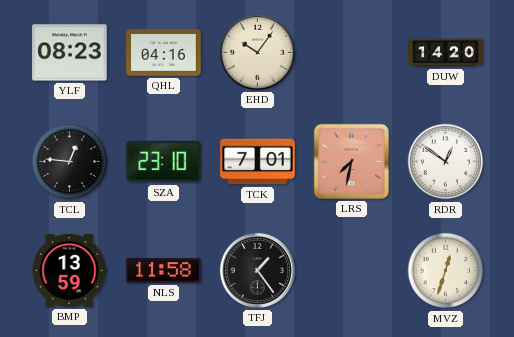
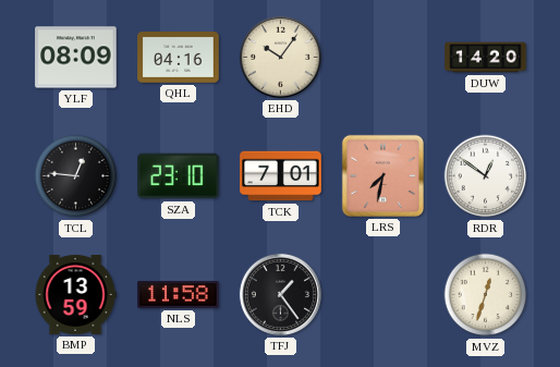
YLF: 08:23 -> 08:09
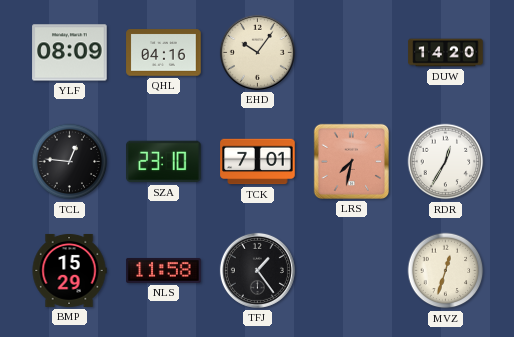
RDR: 12:51 -> 12:35
BMP: 13:59 -> 15:29
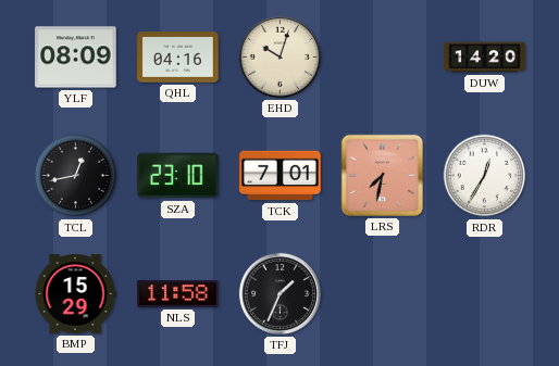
EHD: 10:06 -> 10:03
TCL: 12:46 -> 12:43
TFJ: 1:24 -> 1:34
MVZ: 12:33 -> none
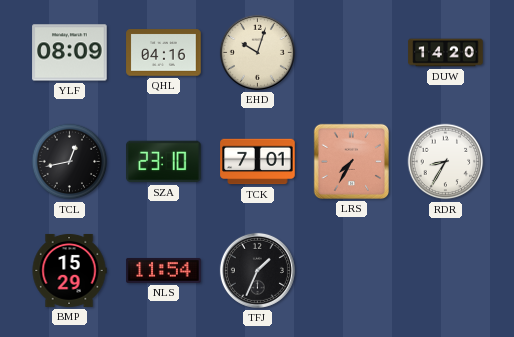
LRS: 7:32 -> 7:35
RDR: 12:35 -> 8:35
NLS: 11:58 -> 11:54
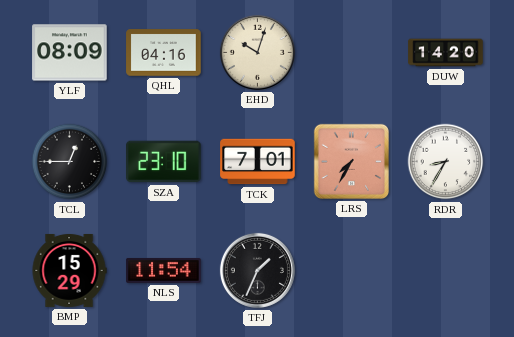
TCL: 12:43 -> 12:45
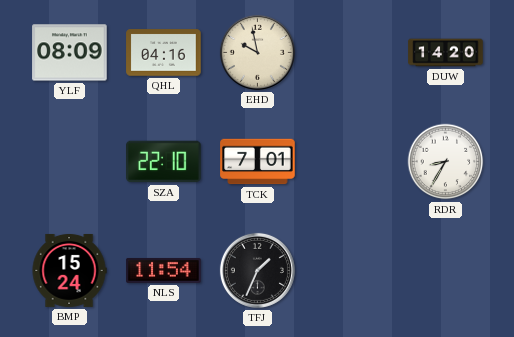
EHD: 10:03 -> 9:58
TCL: 12:45 -> none
SZA: 23:10 -> 22:10
LRS: 7:35 -> none
BMP: 15:29 -> 15:24
